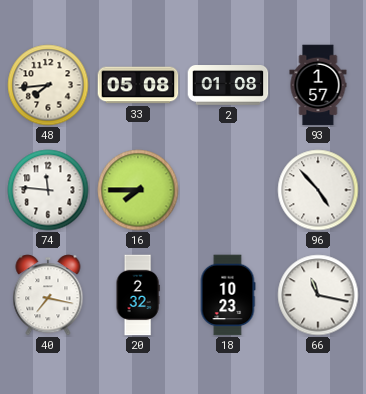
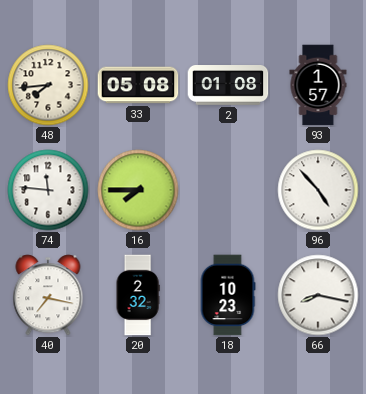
66: 11:17 -> 8:17
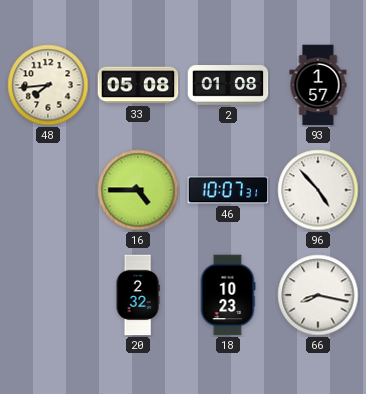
74: 11:46 -> none
16: 7:45 -> 4:45
46: none -> 10:07
40: 7:17 -> none
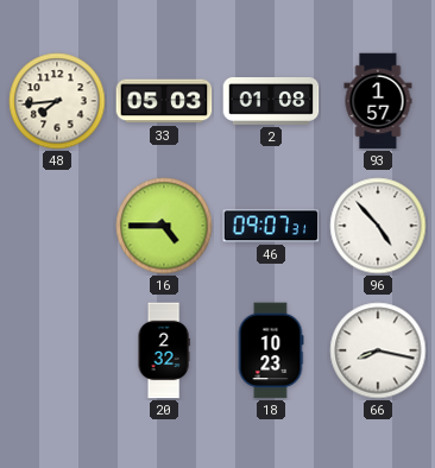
33: 05:08 -> 05:03
46: 10:07 -> 09:07
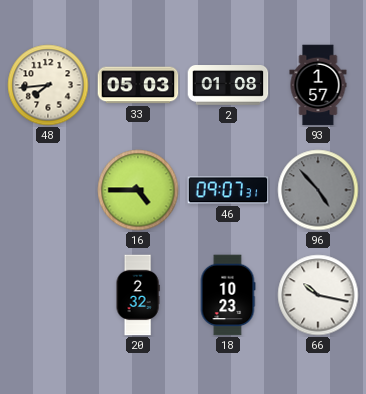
96 dial: white -> grey
66: 8:17 -> 10:17
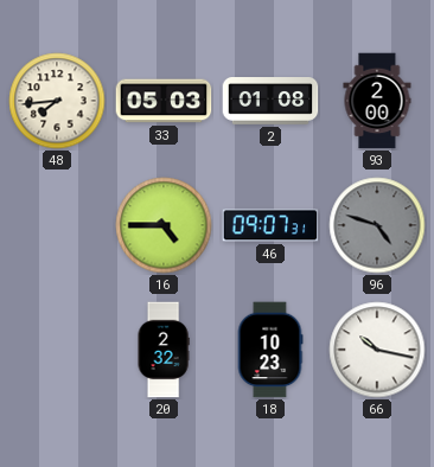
93: 1:57 -> 2:00
96: 4:53 -> 4:48
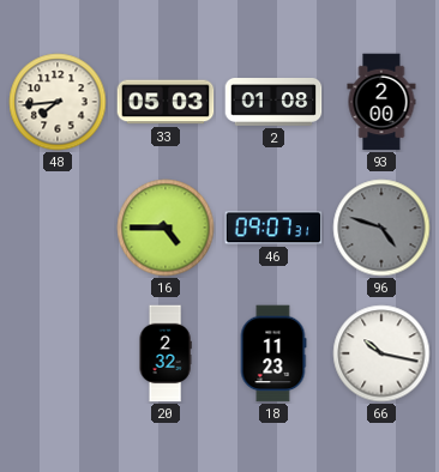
18: 10:23 -> 11:23
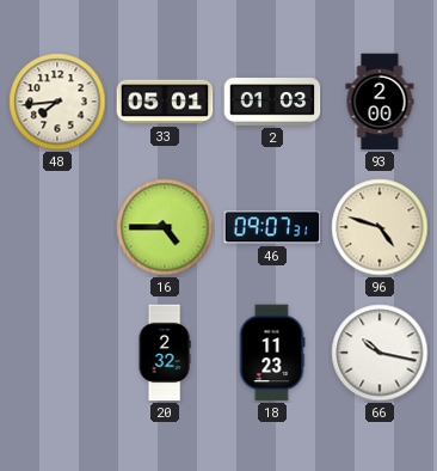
33: 05:03 -> 05:01
2: 01:08 -> 01:03
96 dial: grey -> cream
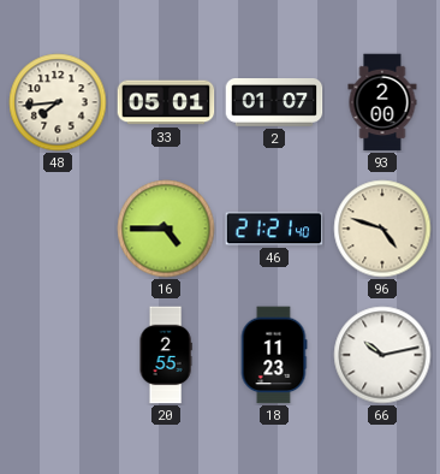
2: 01:03 -> 01:07
46: 09:07 -> 21:21
20: 2:32 -> 2:55
66: 10:17 -> 10:13
